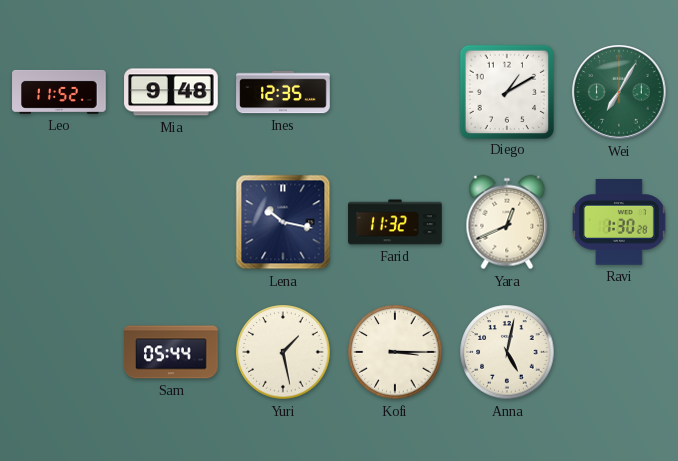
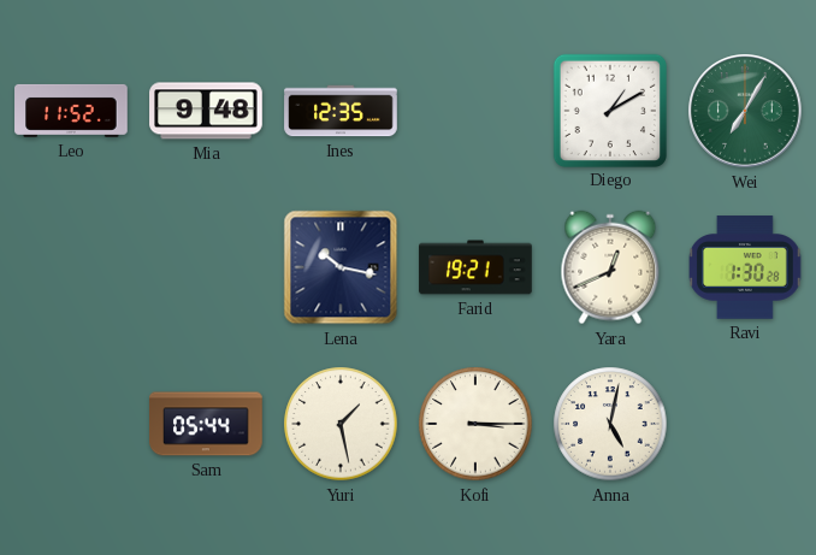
Farid: 11:32 -> 19:21
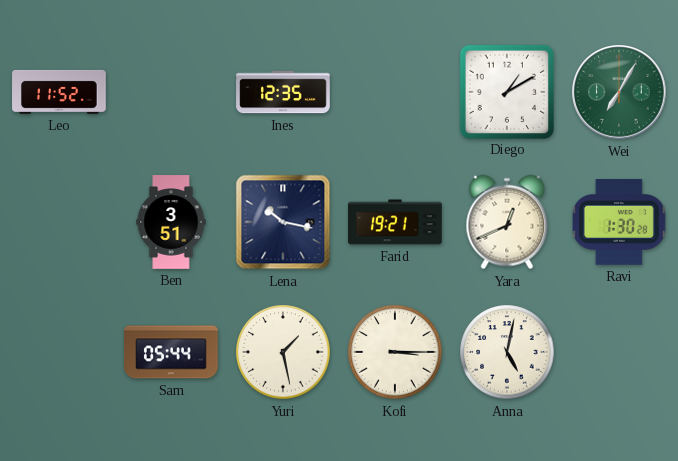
Mia: 9:48 -> none
Ben: none -> 3:51
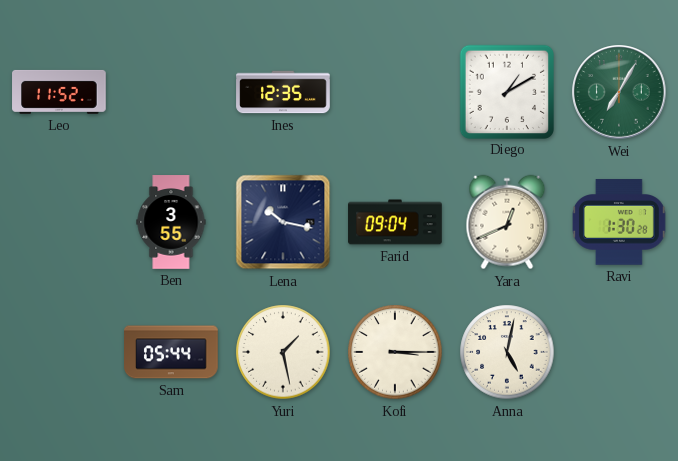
Ben: 3:51 -> 3:55
Farid: 19:21 -> 09:04
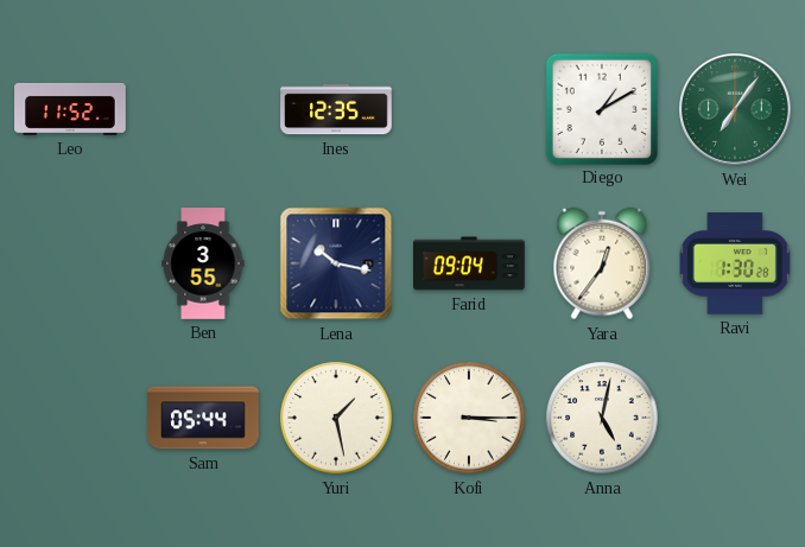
Wei: 7:05 -> 7:06
Yara: 12:41 -> 12:36
